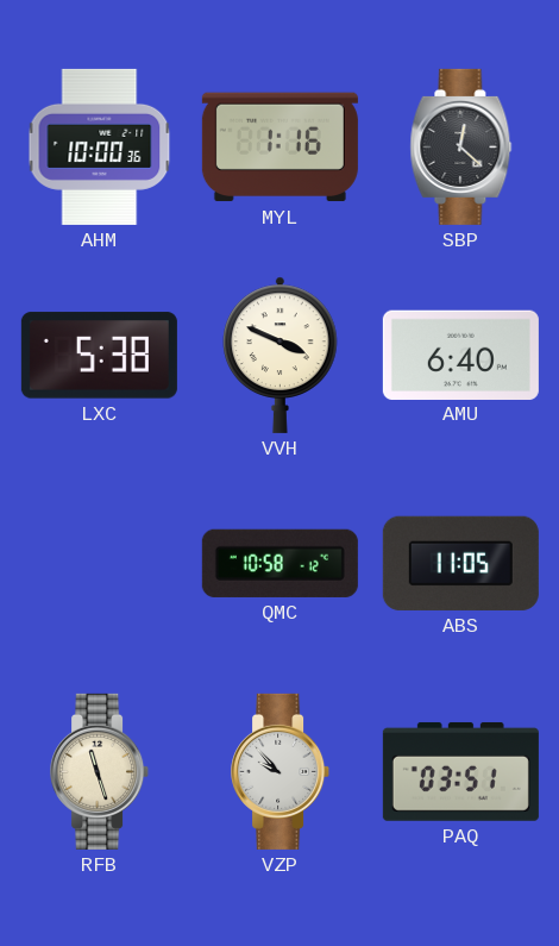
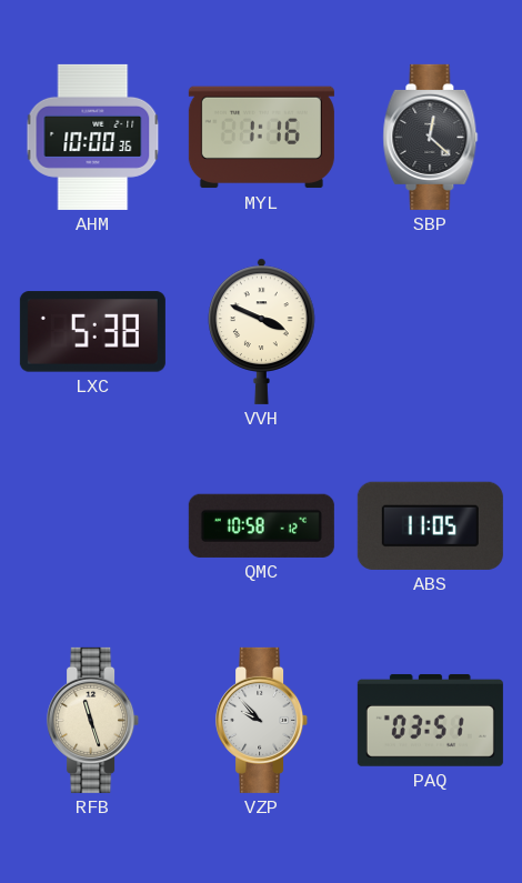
AMU: 6:40 -> none
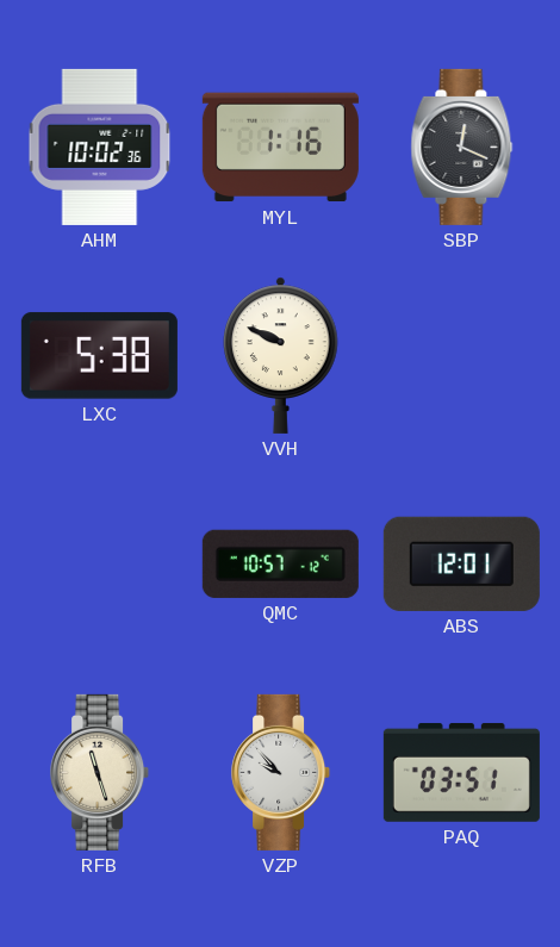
AHM: 10:00 -> 10:02
SBP: 12:22 -> 12:19
VVH: 3:49 -> 9:49
QMC: 10:58 -> 10:57
ABS: 11:05 -> 12:01
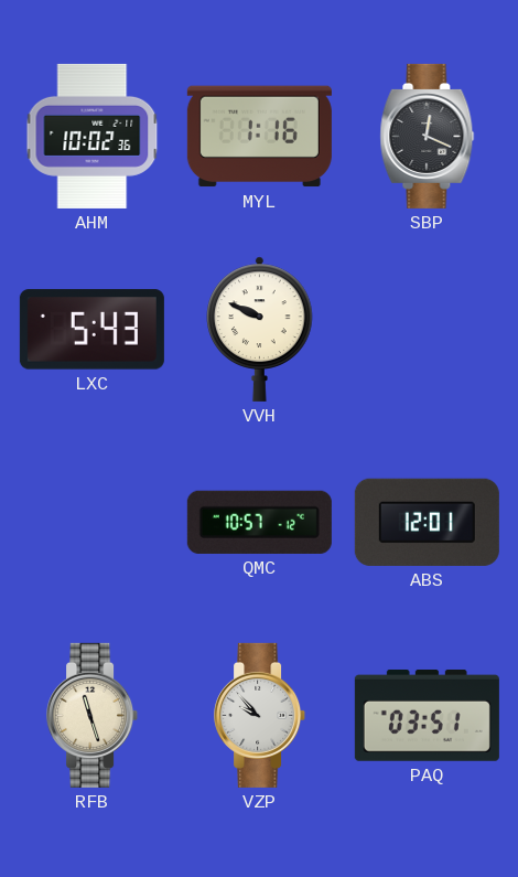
LXC: 5:38 -> 5:43
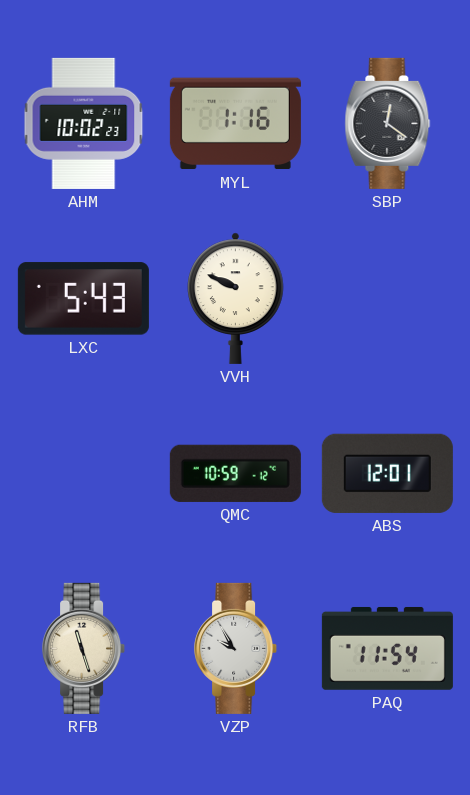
AHM: 10:02:36 -> 10:02:23
SBP: 12:19 -> 12:21
QMC: 10:57 -> 10:59
VZP: 9:53 -> 9:55
PAQ: 03:51 -> 11:54
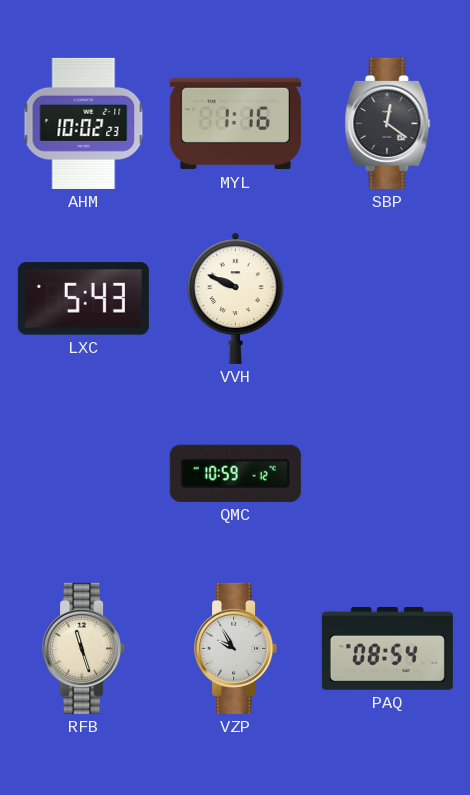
ABS: 12:01 -> none
PAQ: 11:54 -> 08:54
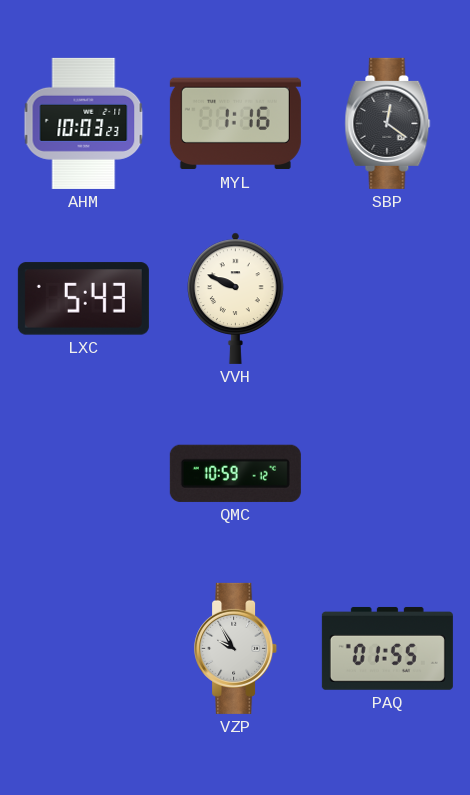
AHM: 10:02 -> 10:03
RFB: 11:27 -> none
PAQ: 08:54 -> 01:55
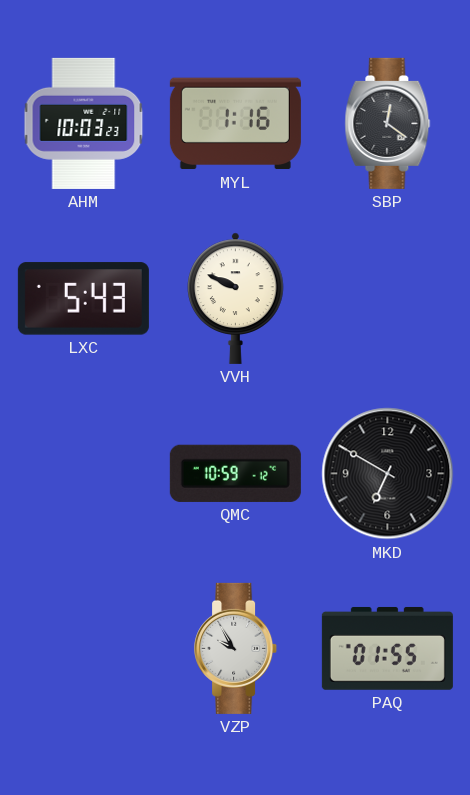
MKD: none -> 6:50
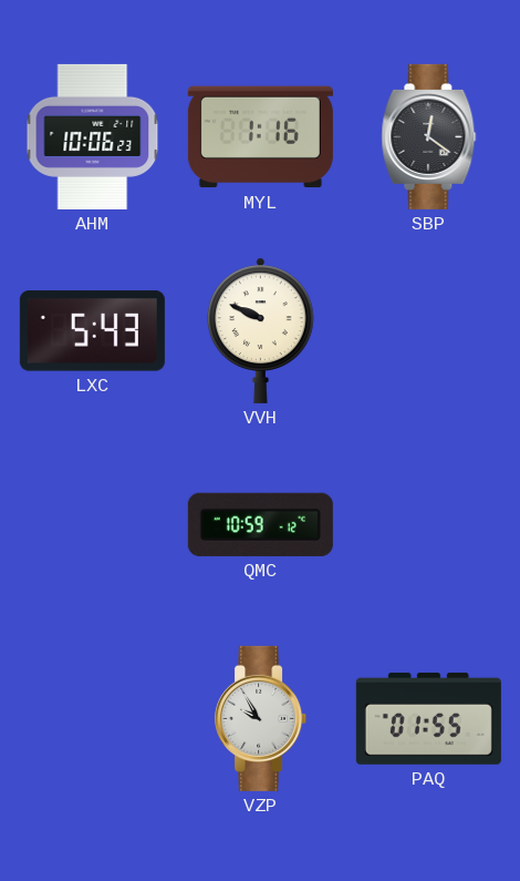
AHM: 10:03 -> 10:06
MKD: 6:50 -> none
